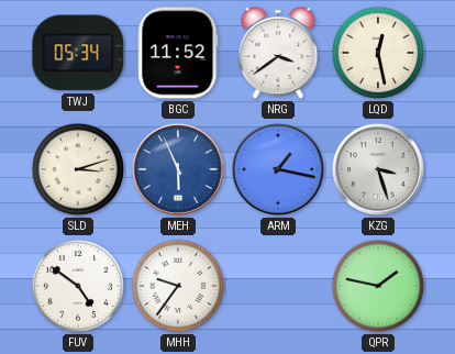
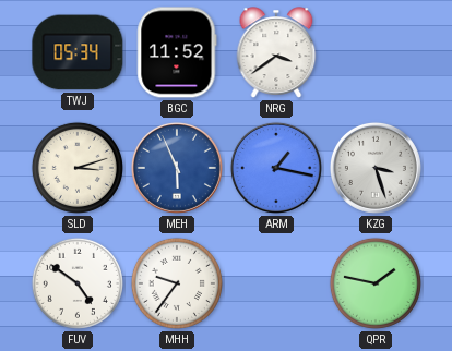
LQD: 12:28 -> none
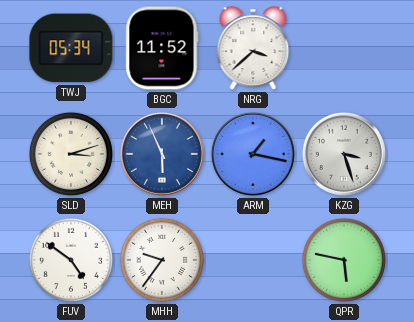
NRG: 3:39 -> 3:38
QPR: 1:47 -> 5:47
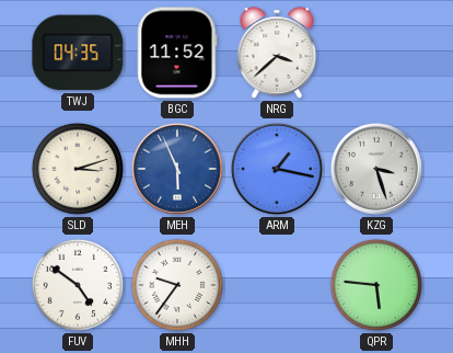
TWJ: 05:34 -> 04:35
QPR: 5:47 -> 5:46
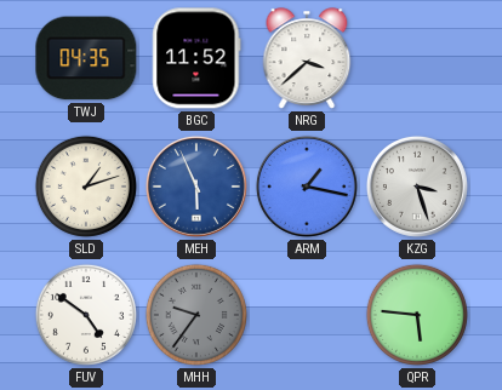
SLD: 3:12 -> 1:12
MHH dial: white -> grey
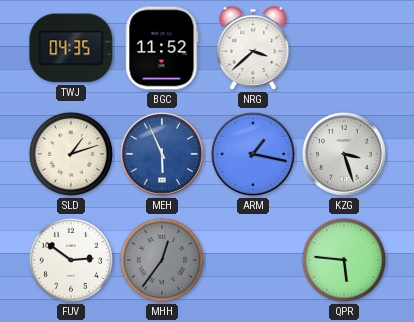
FUV: 4:51 -> 2:51
MHH: 9:36 -> 12:36
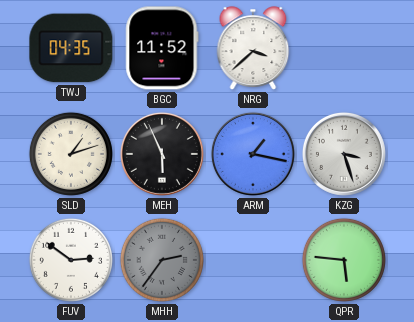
MEH dial: blue -> black
MHH: 12:36 -> 2:36
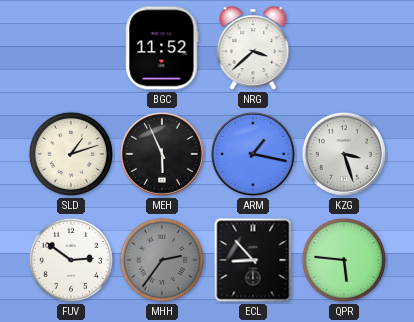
TWJ: 04:35 -> none
ECL: none -> 8:53
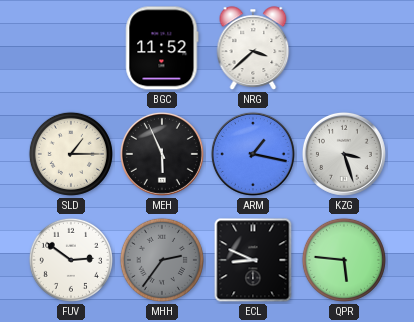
SLD: 1:12 -> 1:15
ECL: 8:53 -> 8:49
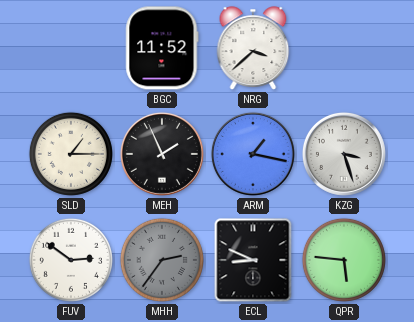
MEH: 5:56 -> 1:56
